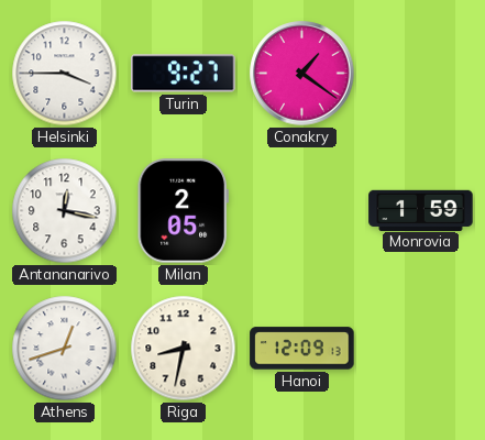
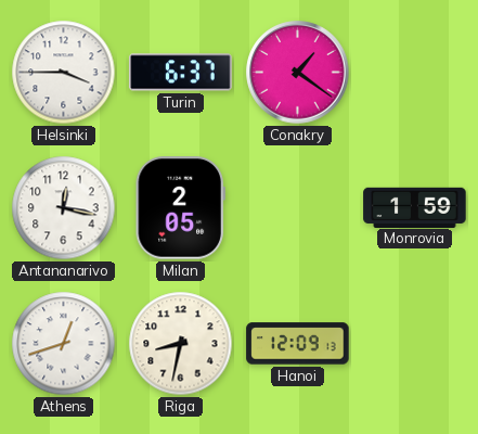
Turin: 9:27 -> 6:37
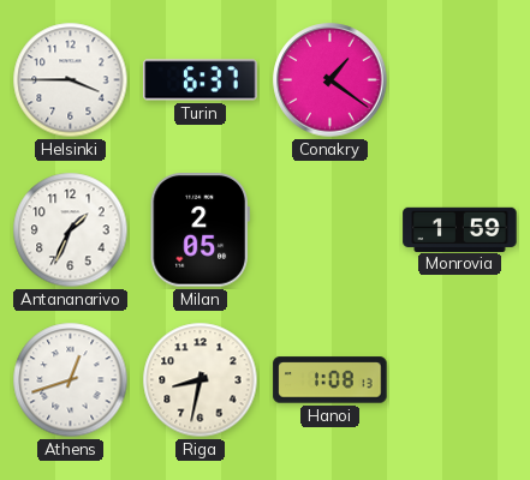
Antananarivo: 12:17 -> 1:34
Hanoi: 12:09 -> 1:08
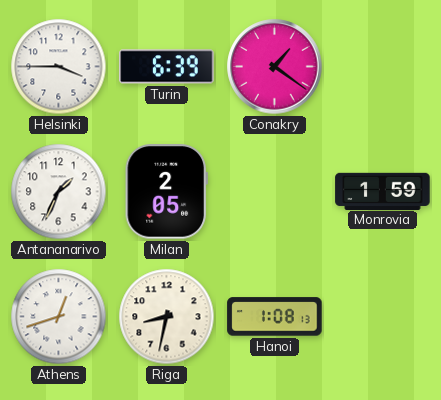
Turin: 6:37 -> 6:39
